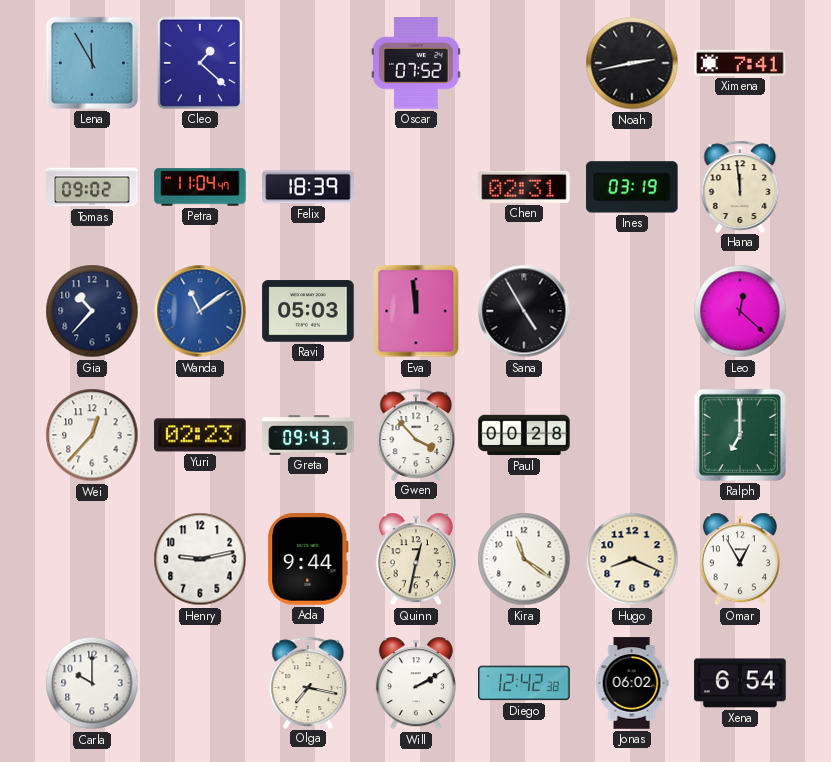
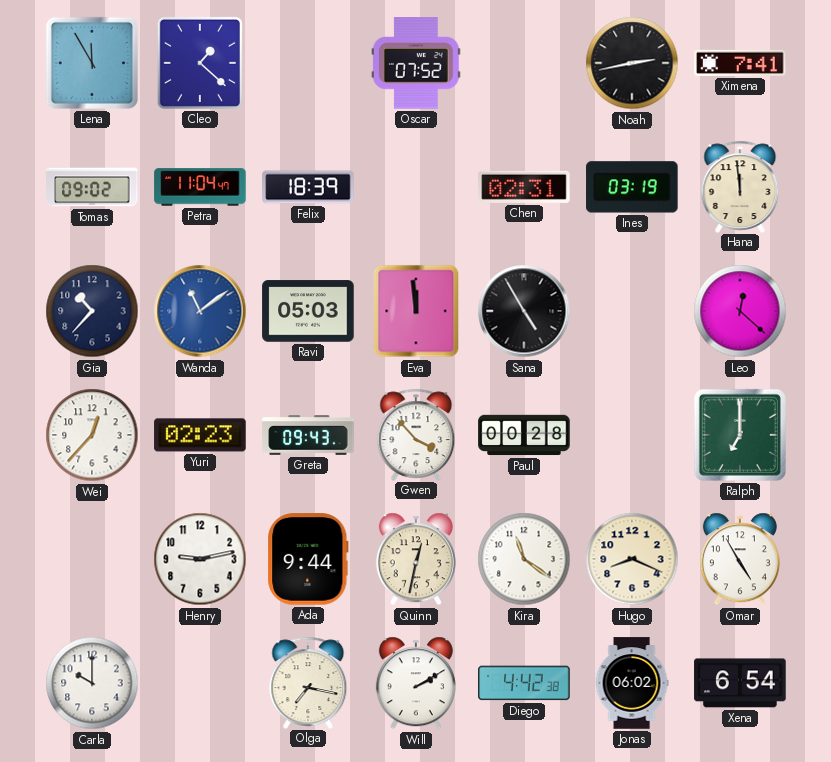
Omar: 12:55 -> 4:55
Diego: 12:42 -> 4:42
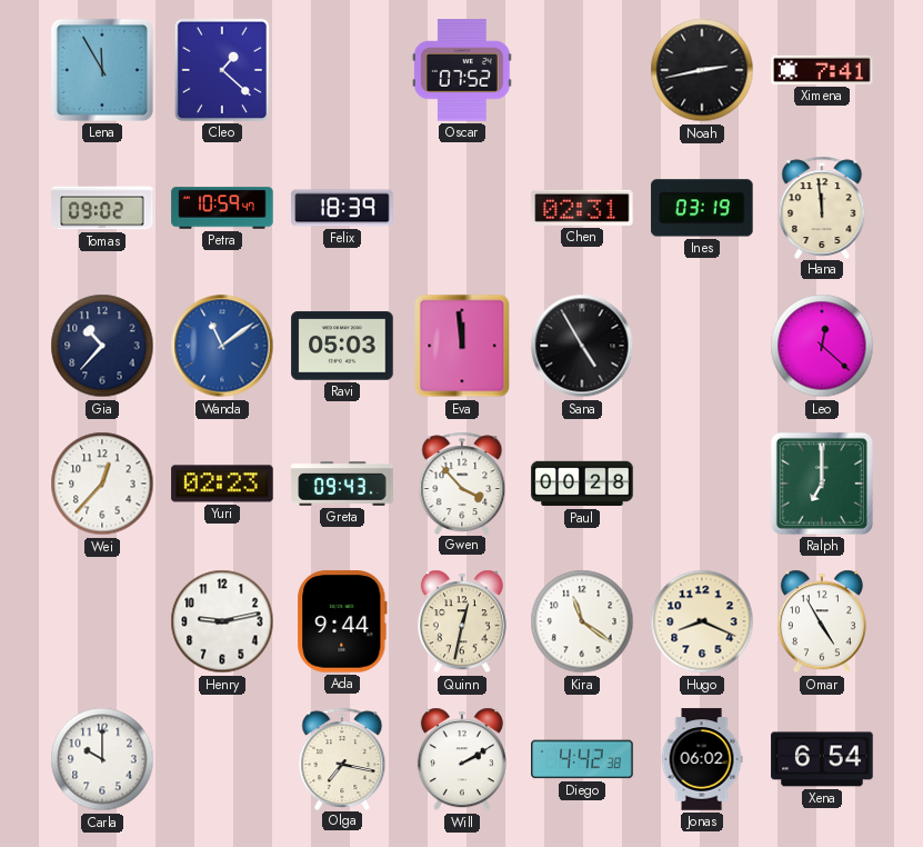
Petra: 11:04 -> 10:59
